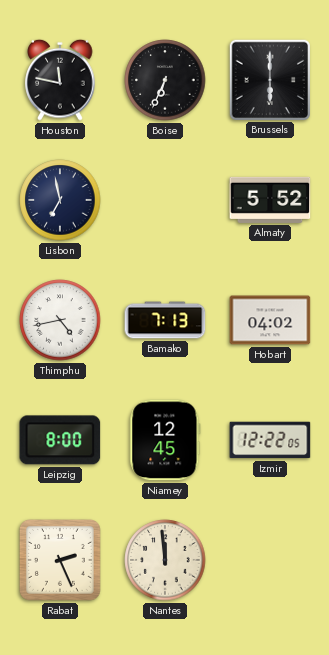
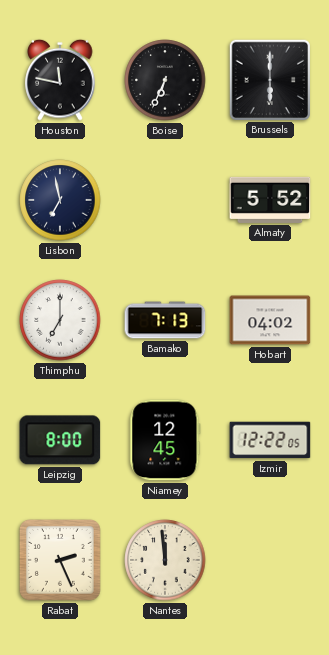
Thimphu: 4:43 -> 7:00
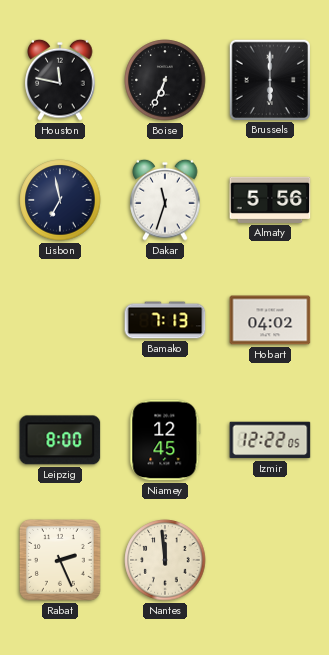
Dakar: none -> 11:33
Almaty: 5:52 -> 5:56
Thimphu: 7:00 -> none
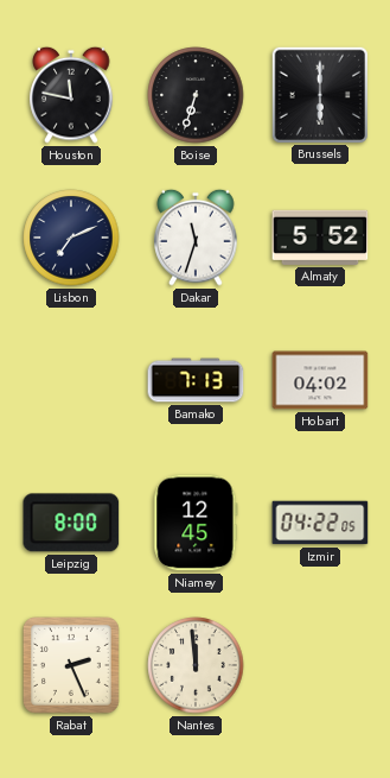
Boise: 6:34 -> 6:33
Lisbon: 6:58 -> 7:11
Almaty: 5:56 -> 5:52
Izmir: 12:22 -> 04:22
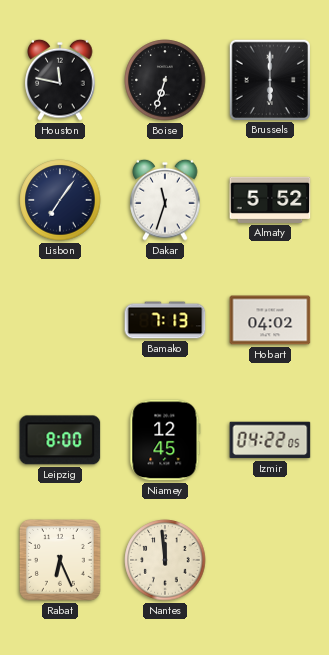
Lisbon: 7:11 -> 7:06
Rabat: 2:26 -> 6:26
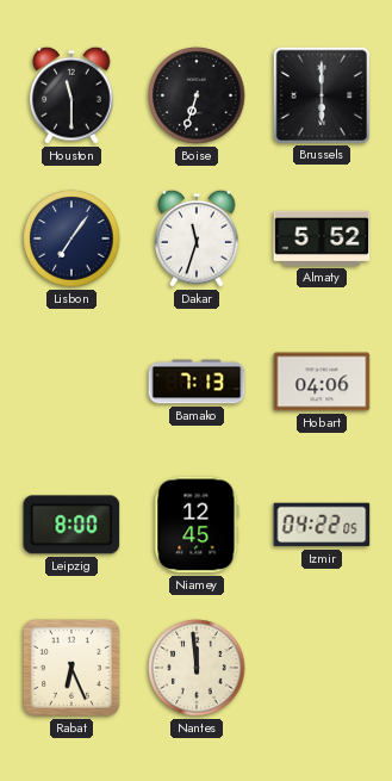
Houston: 11:47 -> 11:30
Hobart: 04:02 -> 04:06
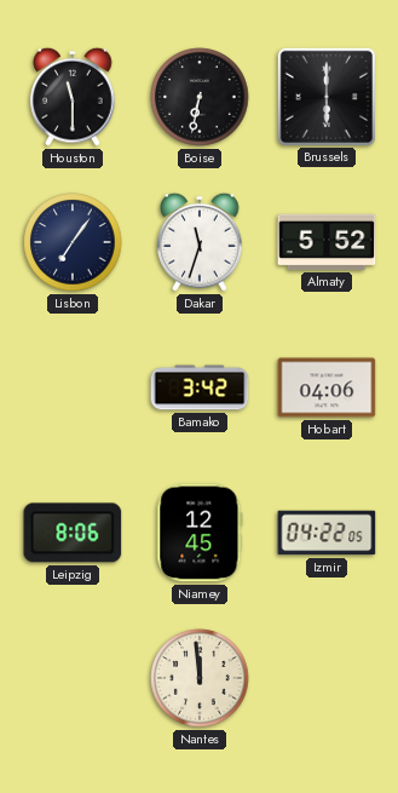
Boise: 6:33 -> 6:32
Bamako: 7:13 -> 3:42
Leipzig: 8:00 -> 8:06
Rabat: 6:26 -> none
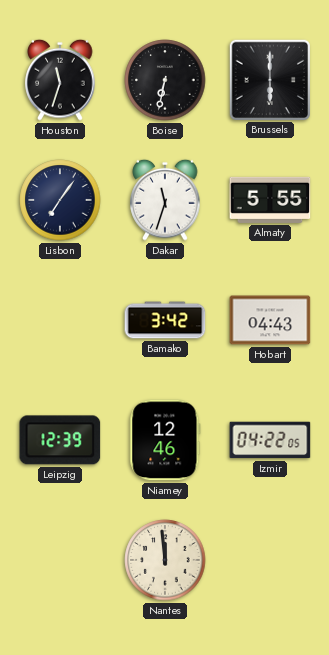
Houston: 11:30 -> 11:33
Almaty: 5:52 -> 5:55
Hobart: 04:06 -> 04:43
Leipzig: 8:06 -> 12:39
Niamey: 12:45 -> 12:46
